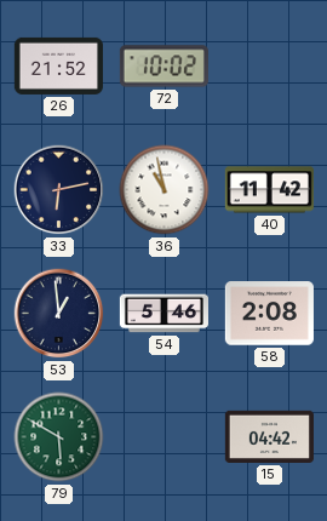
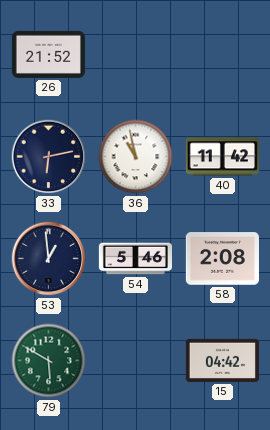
72: 10:02 -> none
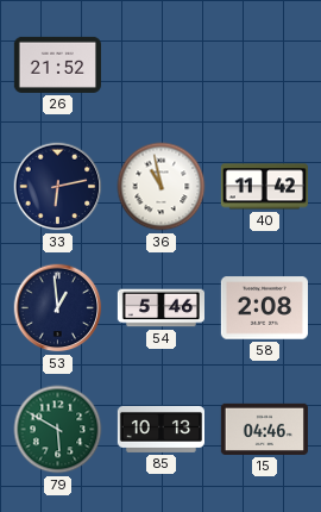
85: none -> 10:13
15: 04:42 -> 04:46
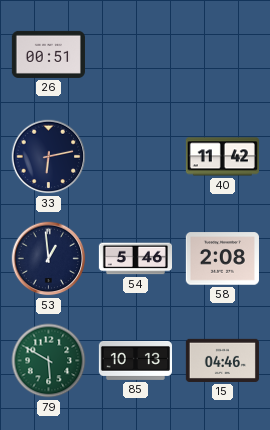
26: 21:52 -> 00:51
36: 10:58 -> none
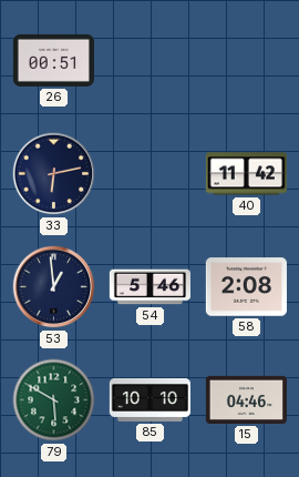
85: 10:13 -> 10:10
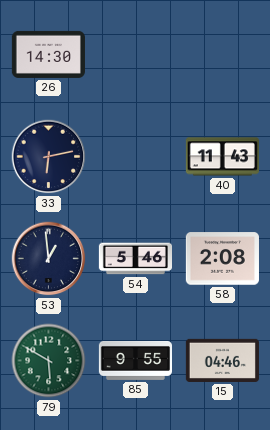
26: 00:51 -> 14:30
40: 11:42 -> 11:43
85: 10:10 -> 9:55
